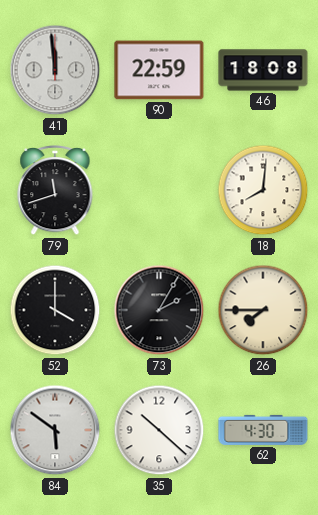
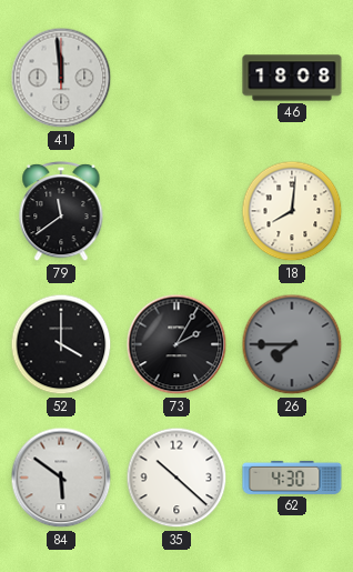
90: 22:59 -> none
79: 11:42 -> 11:39
26 dial: cream -> grey
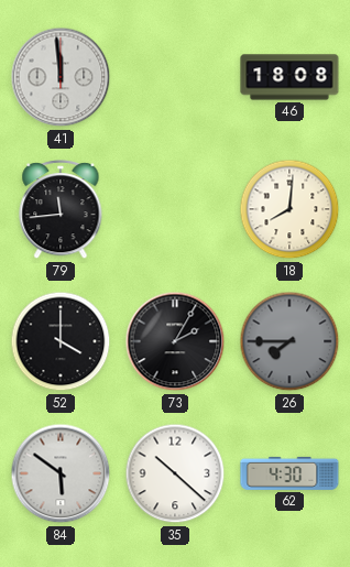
79: 11:39 -> 11:44
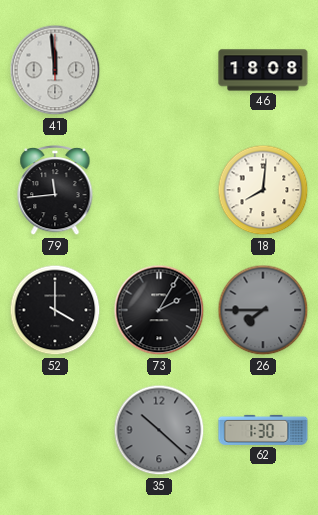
84: 5:51 -> none
35 dial: white -> grey
62: 4:30 -> 1:30
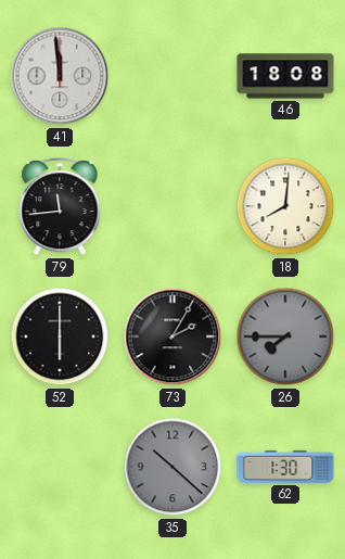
52: 4:00 -> 6:00
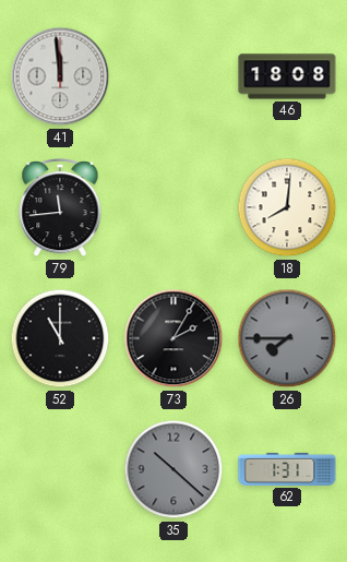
52: 6:00 -> 11:00
62: 1:30 -> 1:31
